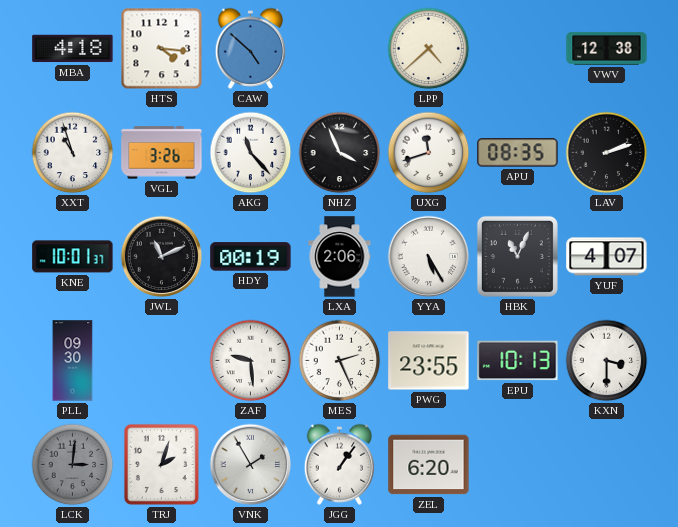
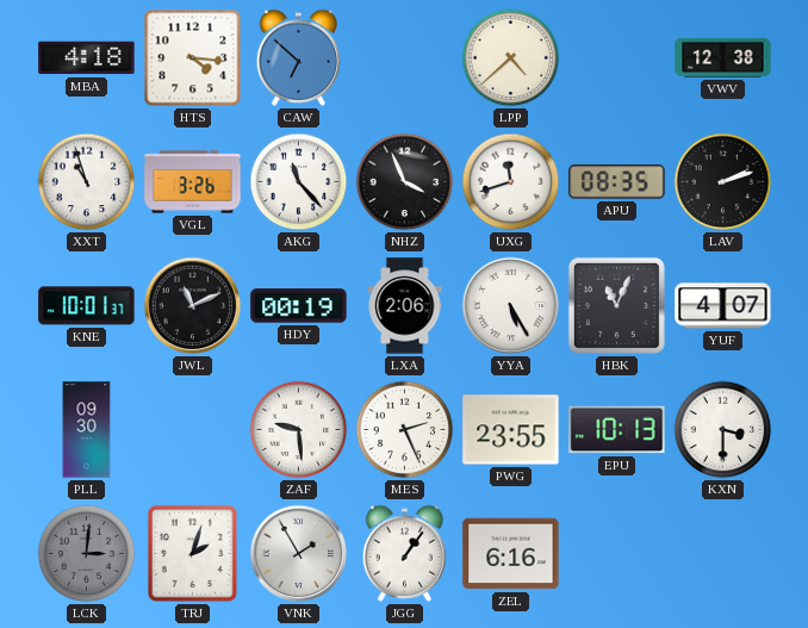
CAW: 4:52 -> 6:52
ZEL: 6:20 -> 6:16
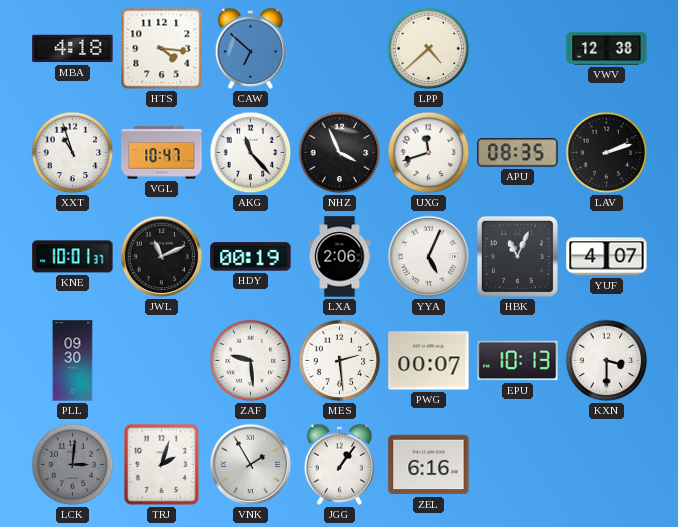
VGL: 3:26 -> 10:47
YYA: 5:25 -> 5:04
MES: 2:26 -> 2:29
PWG: 23:55 -> 00:07
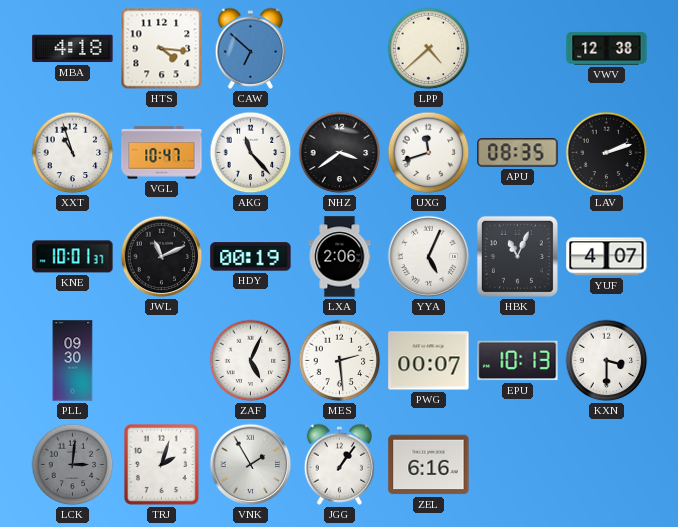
NHZ: 3:56 -> 3:39
ZAF: 9:29 -> 5:04
